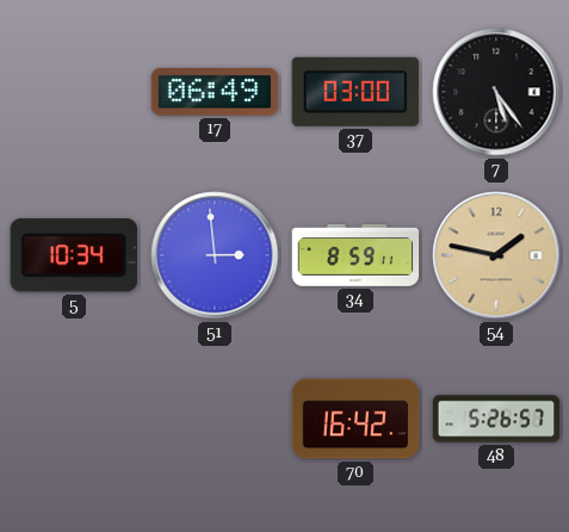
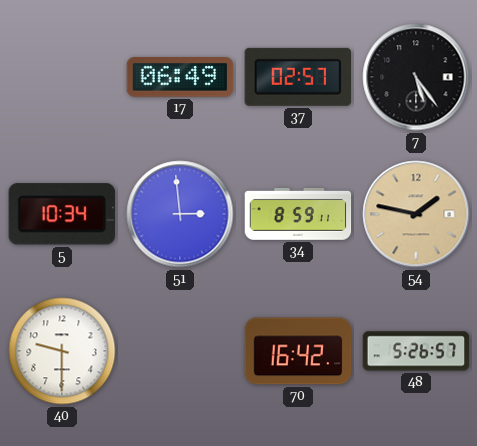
37: 03:00 -> 02:57
40: none -> 9:30
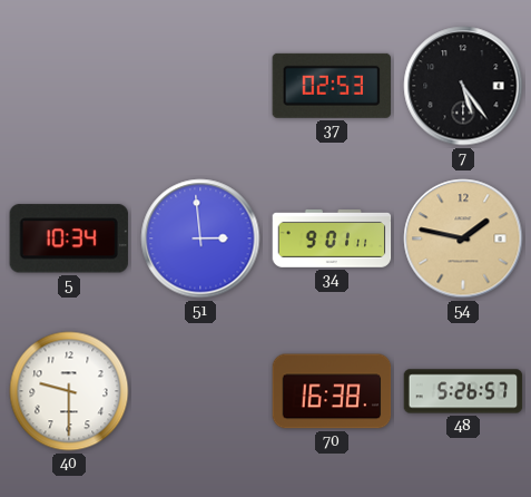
17: 06:49 -> none
37: 02:57 -> 02:53
34: 8:59 -> 9:01
70: 16:42 -> 16:38
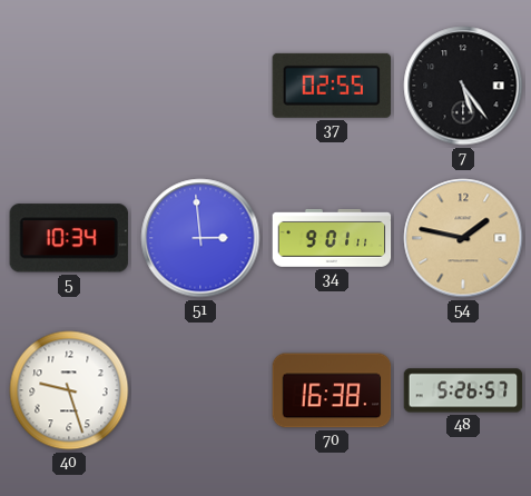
37: 02:53 -> 02:55
40: 9:30 -> 9:27
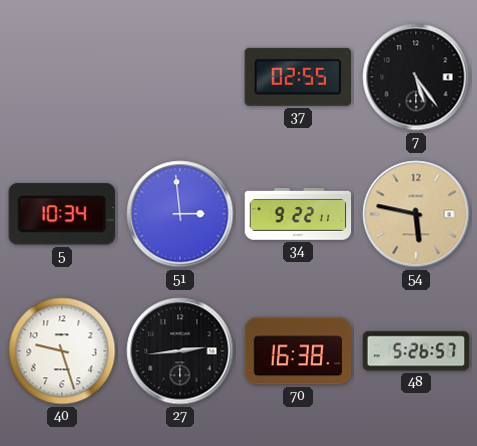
34: 9:01 -> 9:22
54: 1:47 -> 5:47
27: none -> 2:44
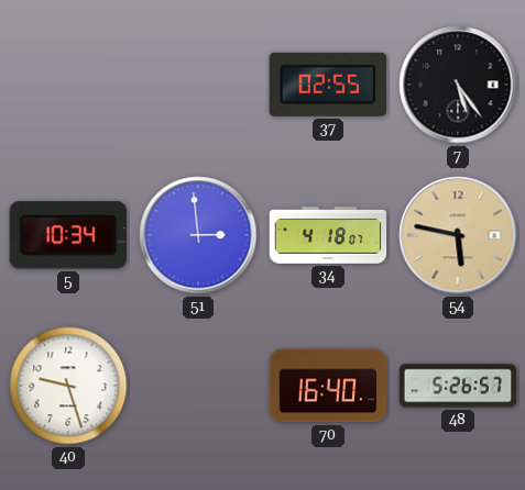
34: 9:22 -> 4:18
27: 2:44 -> none
70: 16:38 -> 16:40
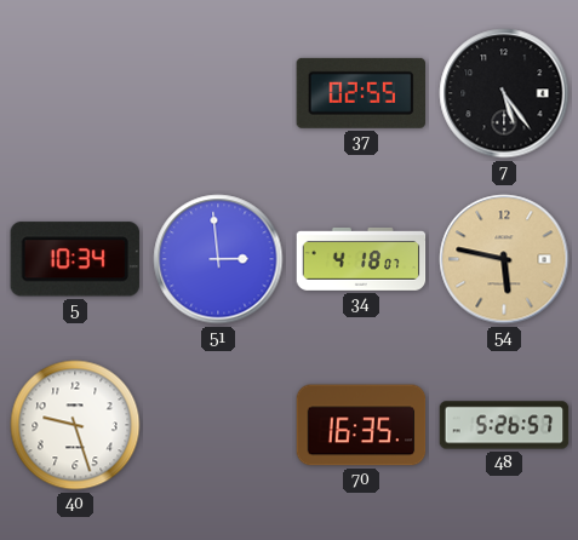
70: 16:40 -> 16:35
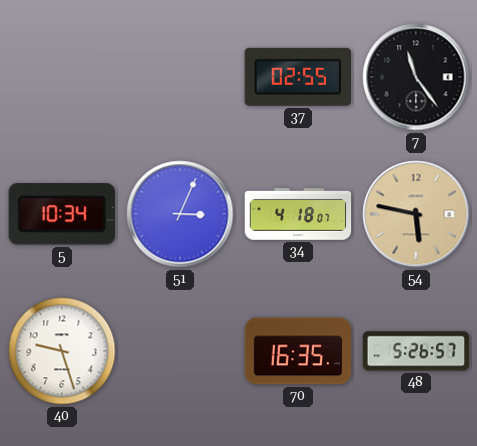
7: 5:24 -> 11:24
51: 2:59 -> 3:04
